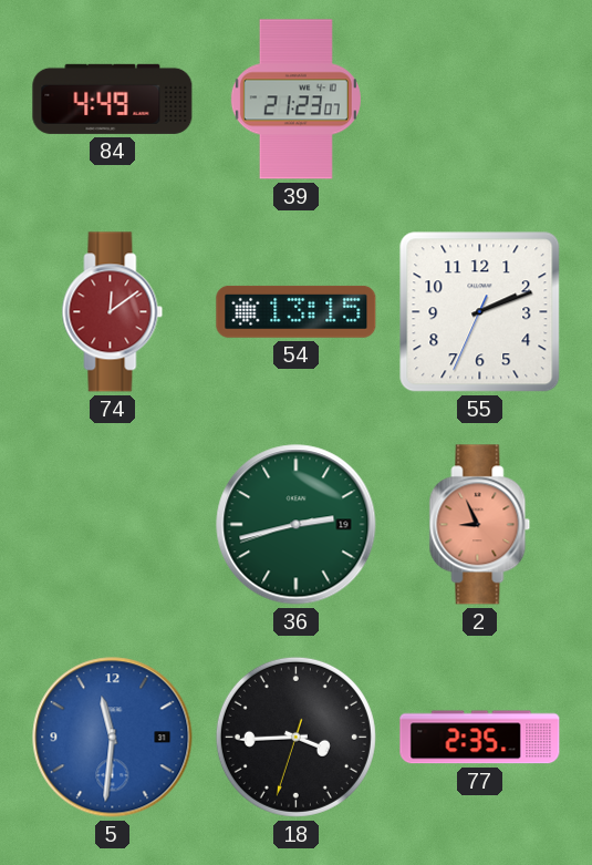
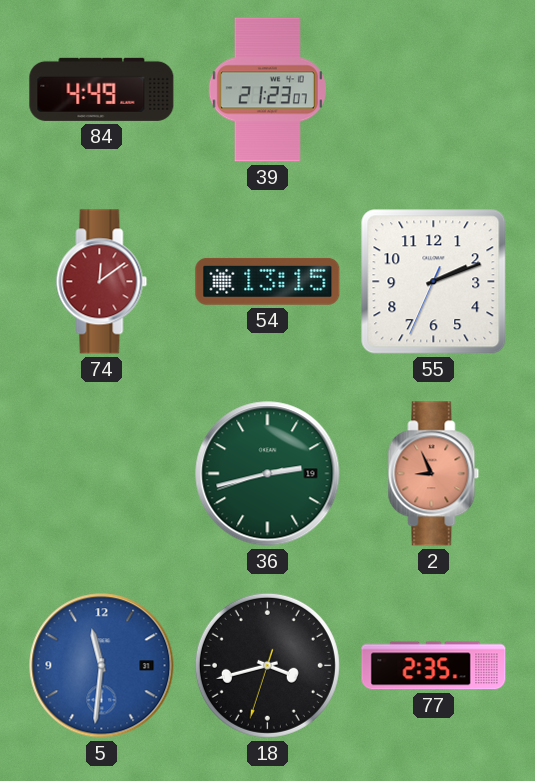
18: 3:44 -> 3:42
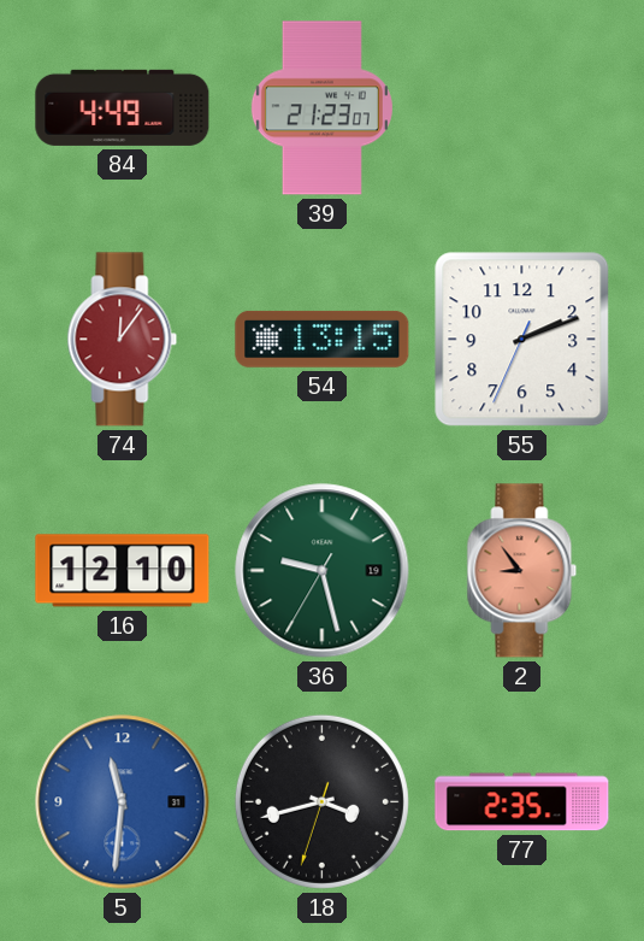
74: 12:09 -> 12:06
16: none -> 12:10
36: 2:42 -> 9:27
2: 8:56 -> 8:54
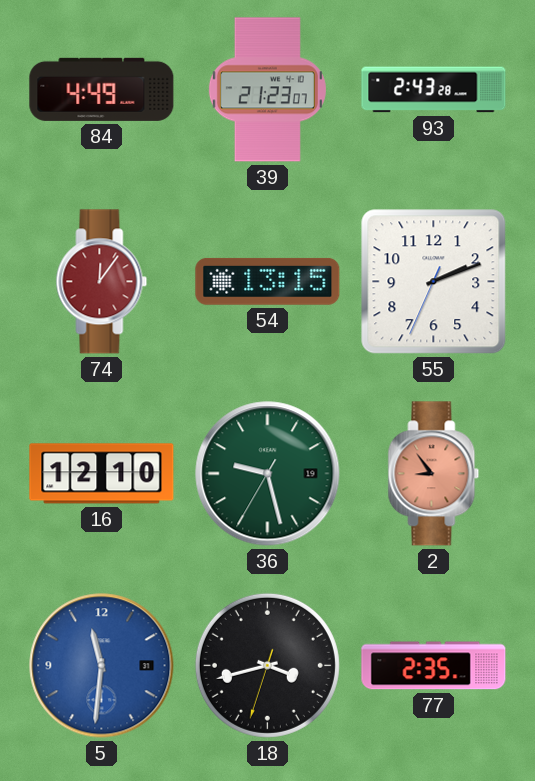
93: none -> 2:43
